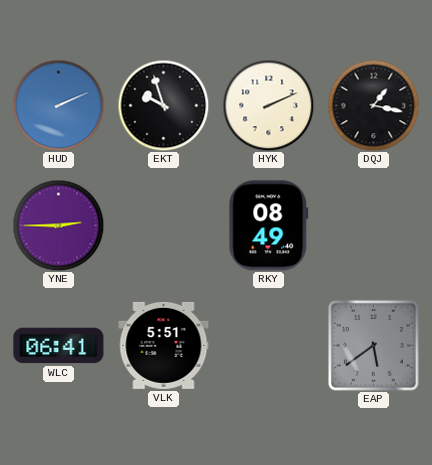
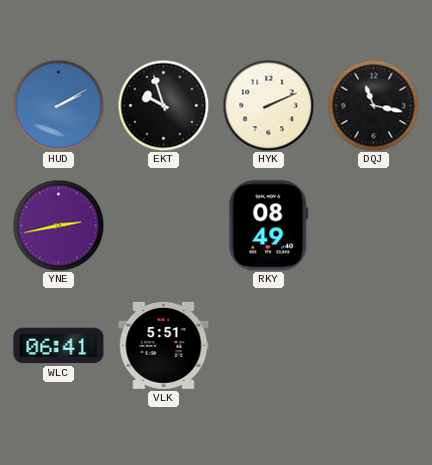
HUD: 2:11 -> 2:10
DQJ: 1:17 -> 11:17
YNE: 2:45 -> 2:43
EAP: 5:39 -> none
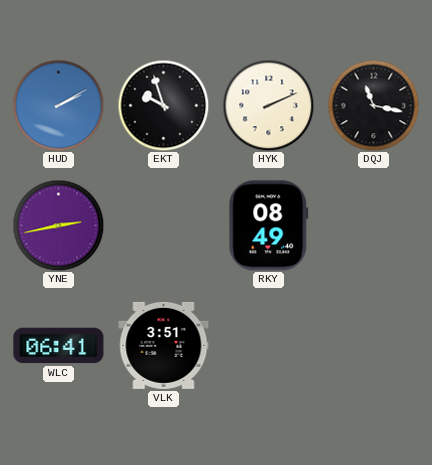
VLK: 5:51 -> 3:51
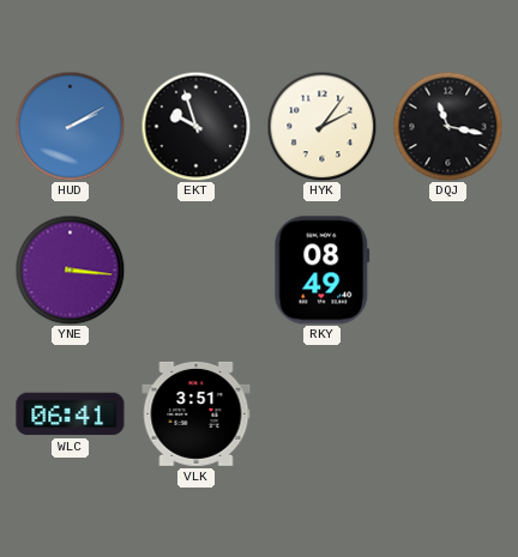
HYK: 2:11 -> 2:06
YNE: 2:43 -> 3:16
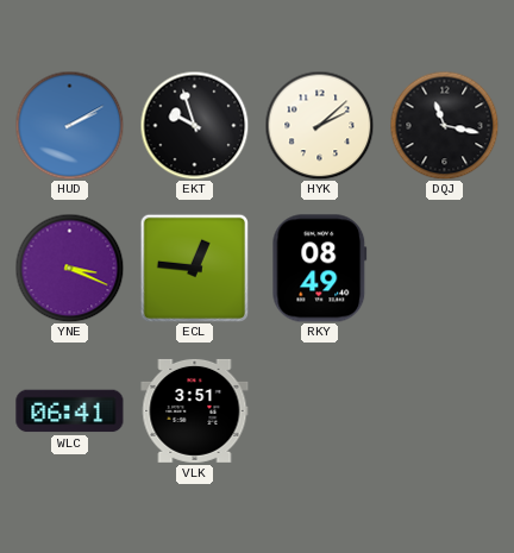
HYK: 2:06 -> 2:08
YNE: 3:16 -> 3:19
ECL: none -> 12:46
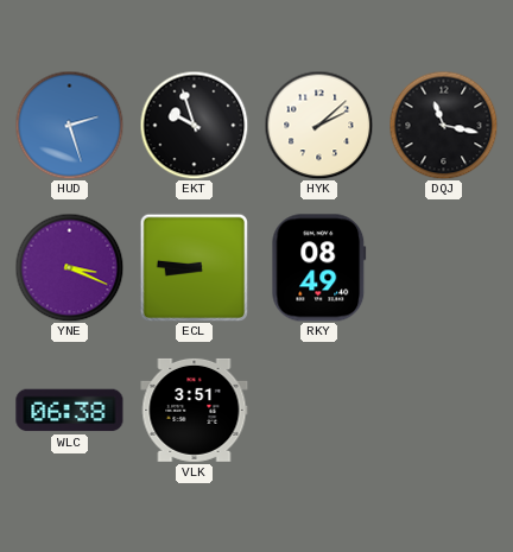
HUD: 2:10 -> 2:27
ECL: 12:46 -> 8:46
WLC: 06:41 -> 06:38
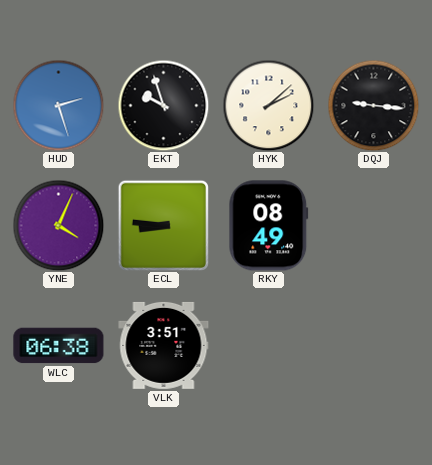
DQJ: 11:17 -> 9:16
YNE: 3:19 -> 4:04
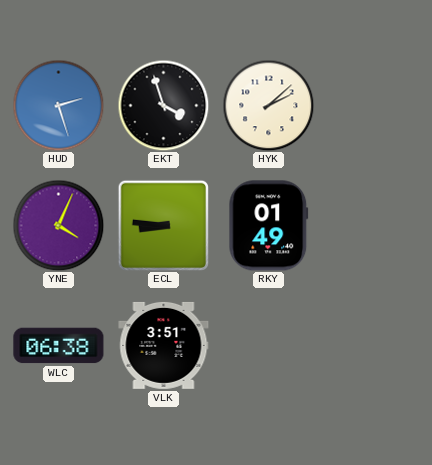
EKT: 9:57 -> 3:57
DQJ: 9:16 -> none
RKY: 08:49 -> 01:49
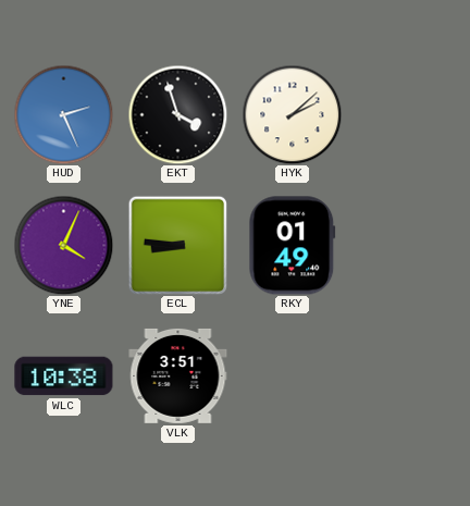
HUD: 2:27 -> 2:26
WLC: 06:38 -> 10:38
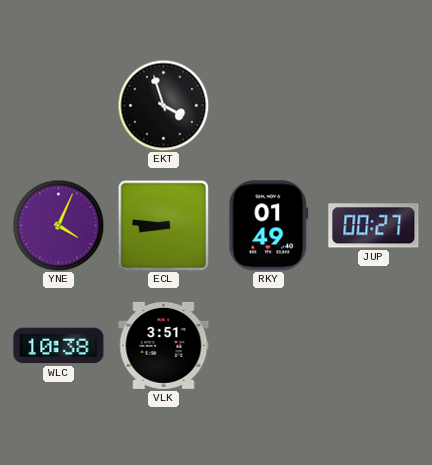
HUD: 2:26 -> none
HYK: 2:08 -> none
JUP: none -> 00:27
